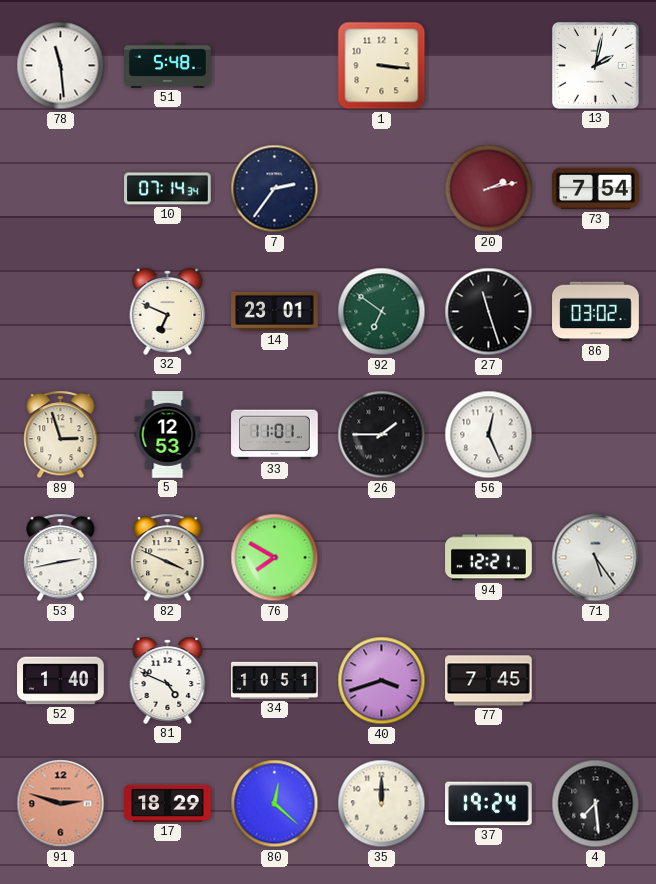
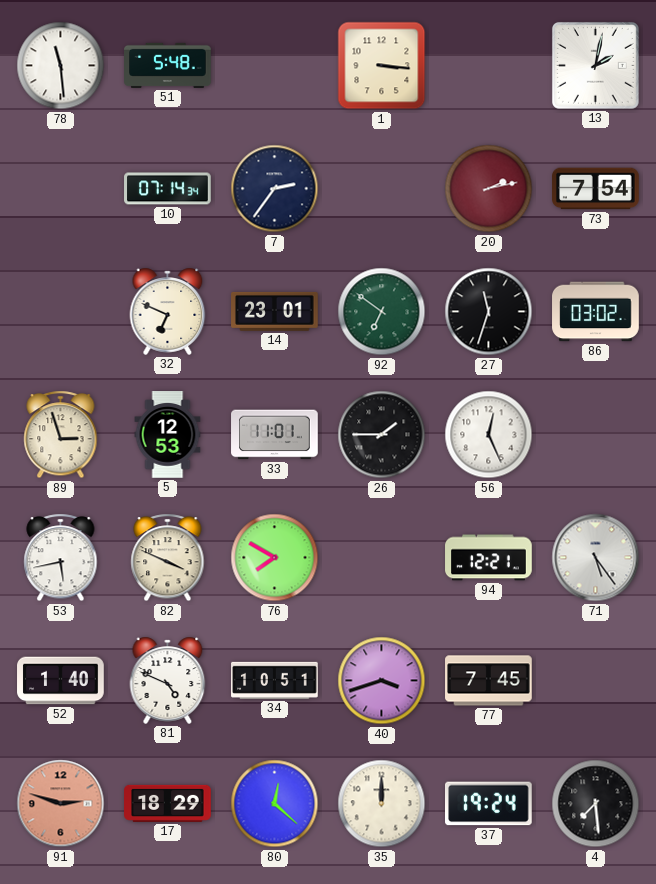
27: 11:27 -> 11:33
53: 2:43 -> 5:43
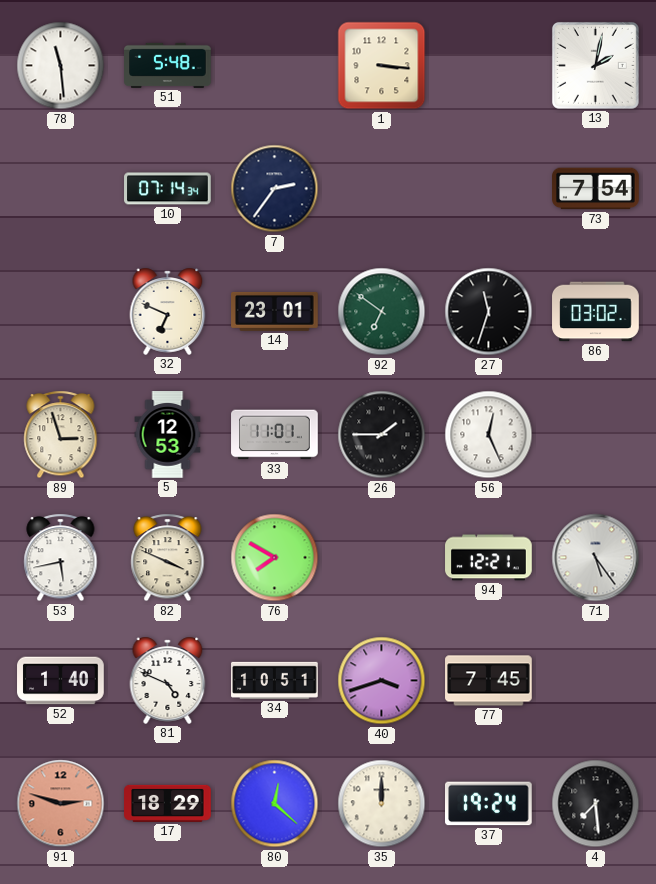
20: 2:13 -> none
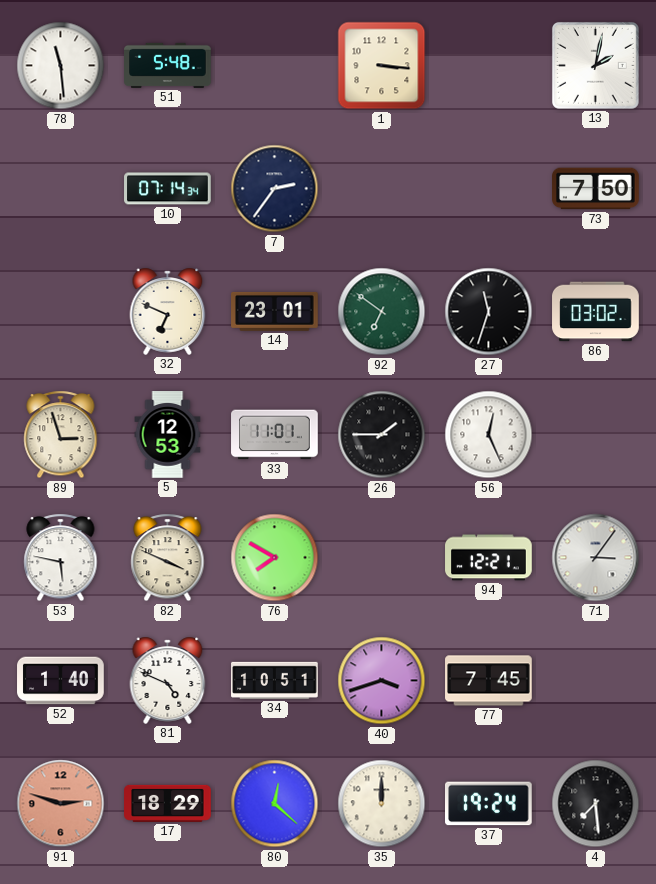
73: 7:54 -> 7:50
53: 5:43 -> 5:47
71: 5:24 -> 3:06
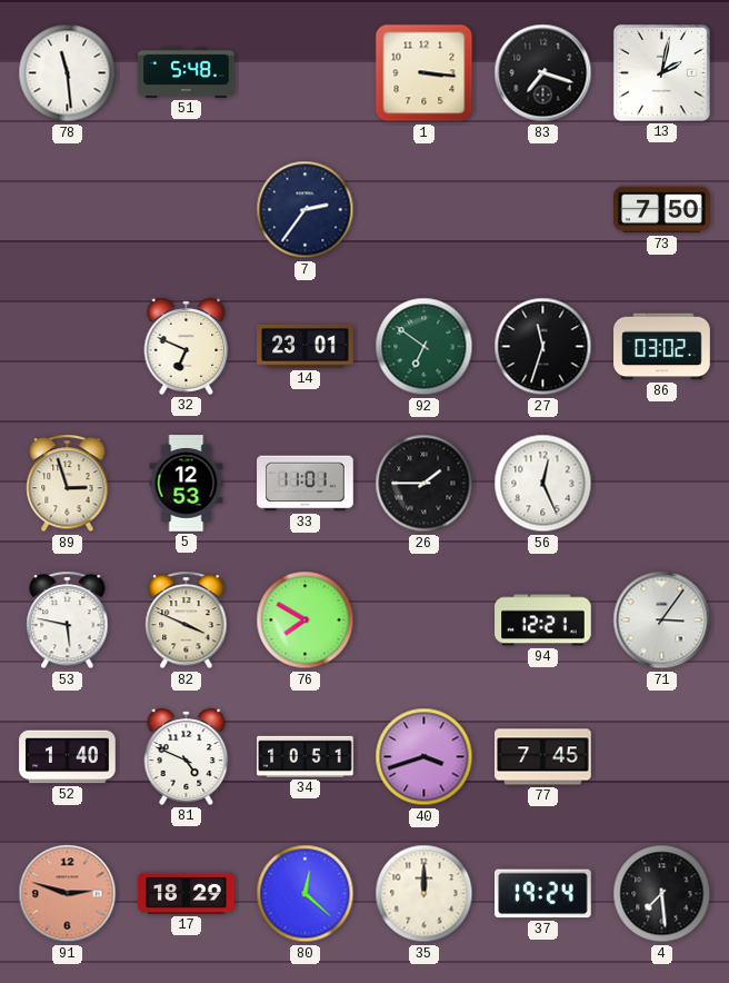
83: none -> 7:18
10: 07:14 -> none
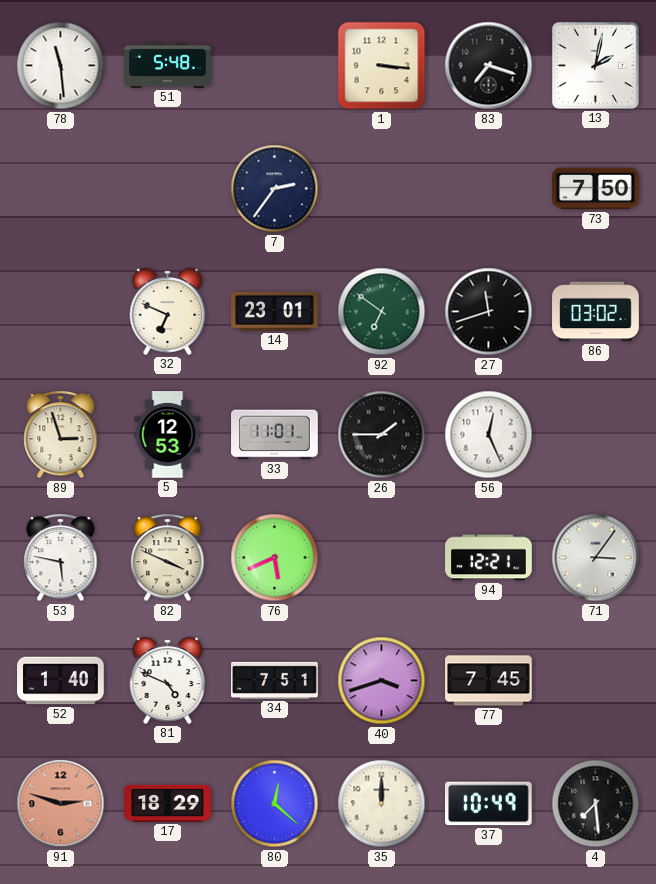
27: 11:33 -> 11:42
76: 7:50 -> 5:41
34: 10:51 -> 7:51
37: 19:24 -> 10:49
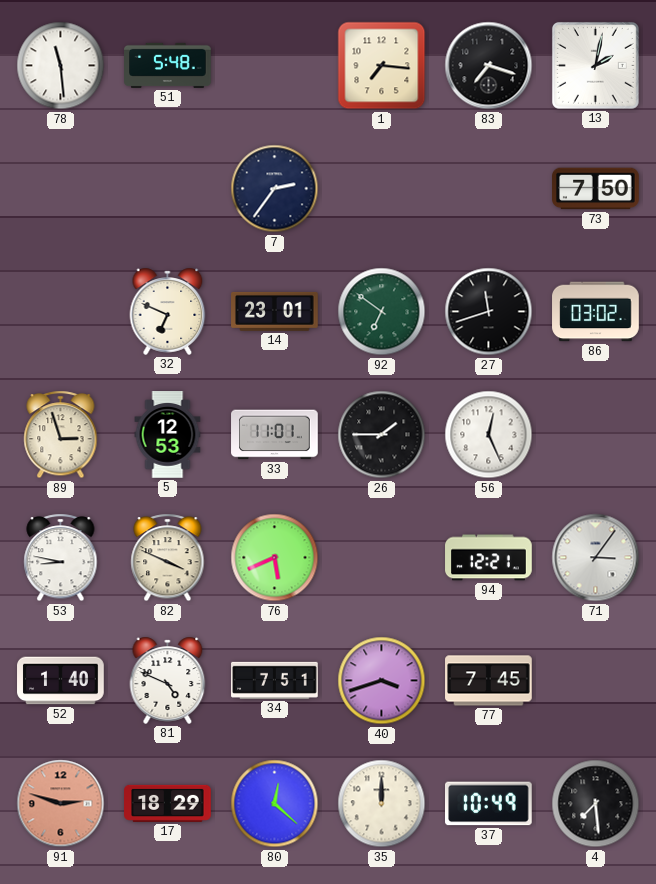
1: 3:16 -> 7:16
53: 5:47 -> 8:47
